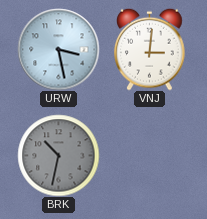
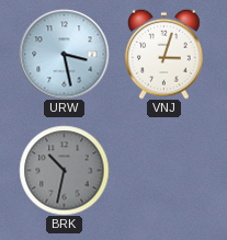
VNJ: 3:01 -> 3:03
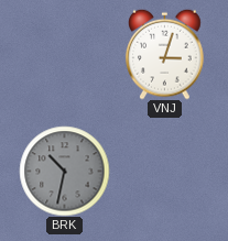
URW: 3:28 -> none
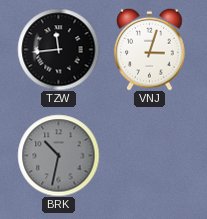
TZW: none -> 11:44
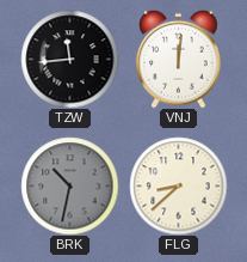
VNJ: 3:03 -> 12:01
FLG: none -> 8:38
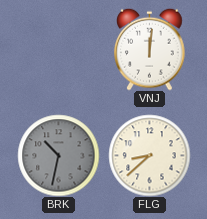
TZW: 11:44 -> none
